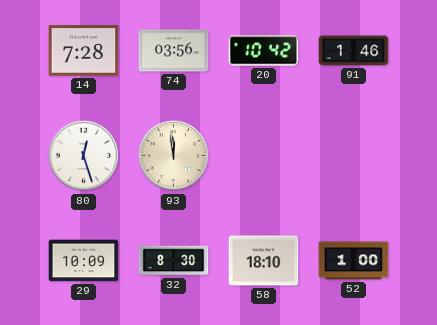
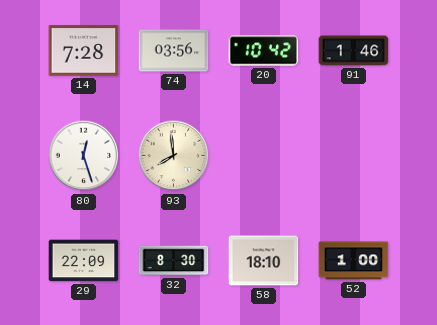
93: 11:59 -> 7:59
29: 10:09 -> 22:09
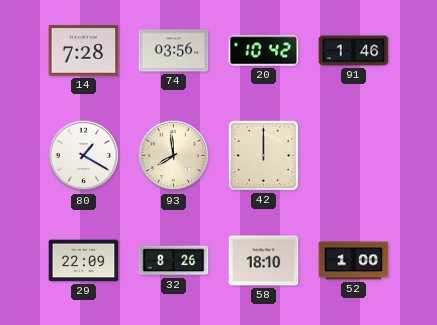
80: 12:27 -> 1:20
42: none -> 12:00
32: 8:30 -> 8:26
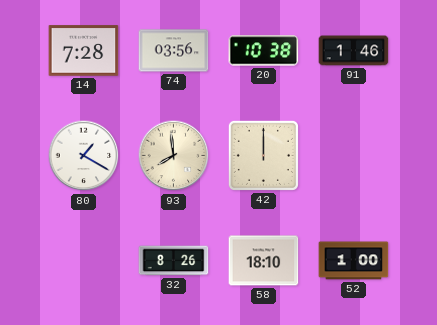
20: 10:42 -> 10:38
29: 22:09 -> none
